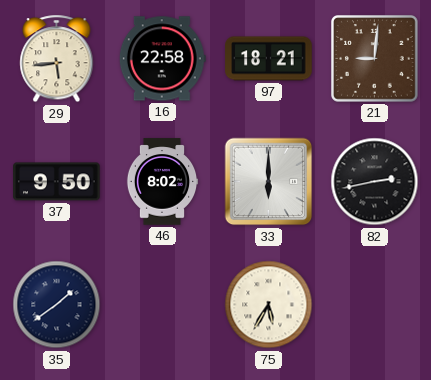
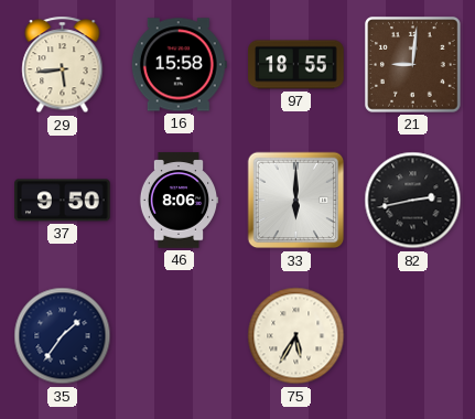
16: 22:58 -> 15:58
97: 18:21 -> 18:55
46: 8:02 -> 8:06
35: 1:39 -> 1:36
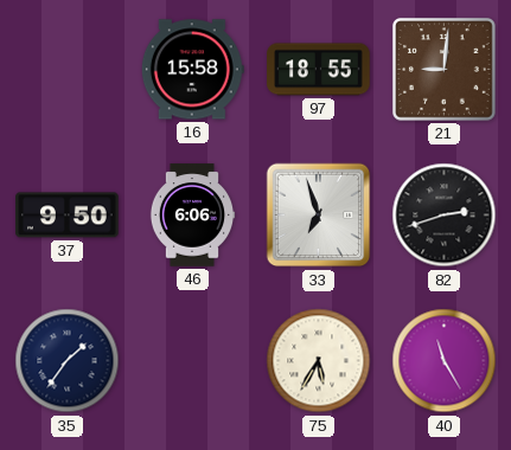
29: 5:44 -> none
46: 8:06 -> 6:06
33: 6:00 -> 6:57
82: 2:43 -> 2:42
40: none -> 11:25
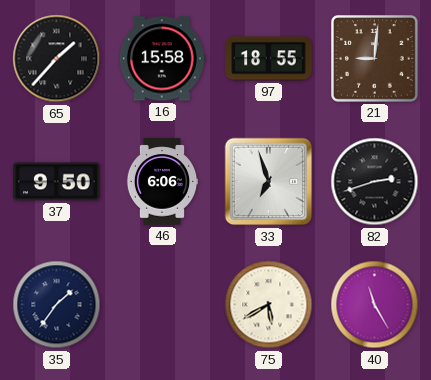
65: none -> 1:37
75: 5:35 -> 5:40
